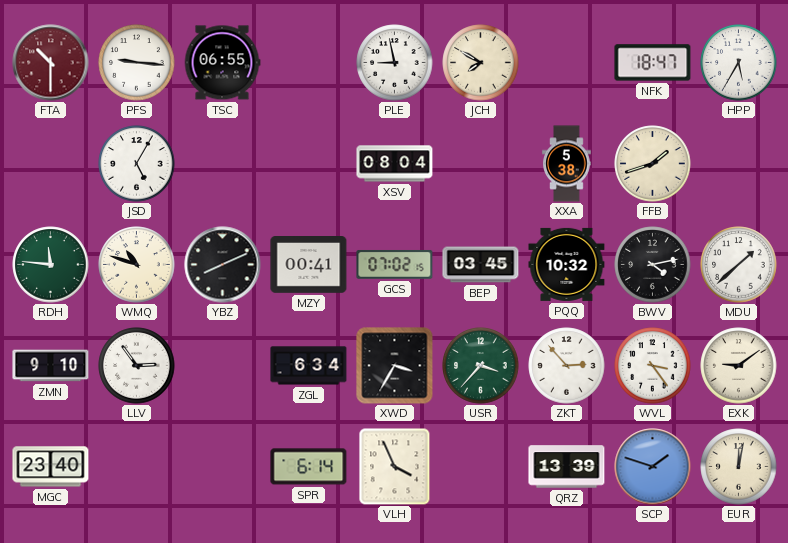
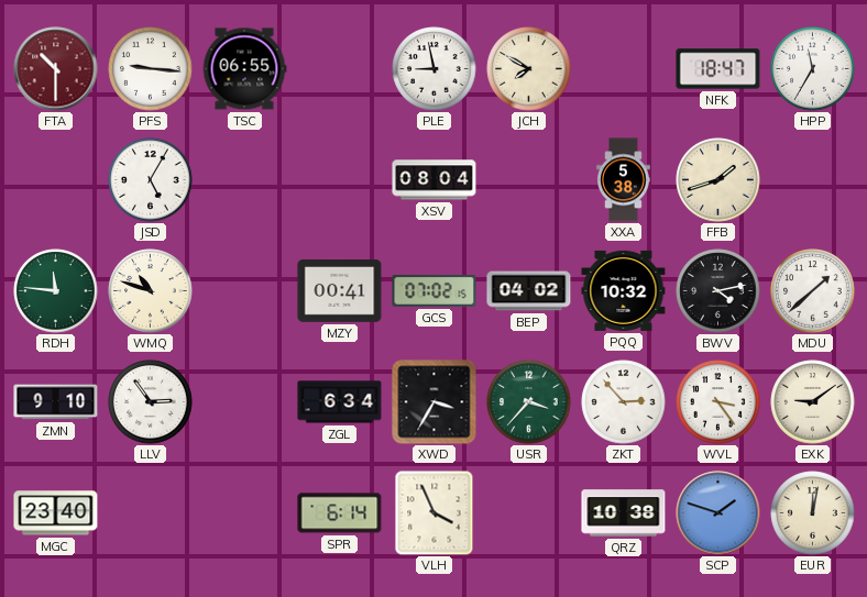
HPP: 5:35 -> 11:35
YBZ: 8:11 -> none
BEP: 03:45 -> 04:02
QRZ: 13:39 -> 10:38
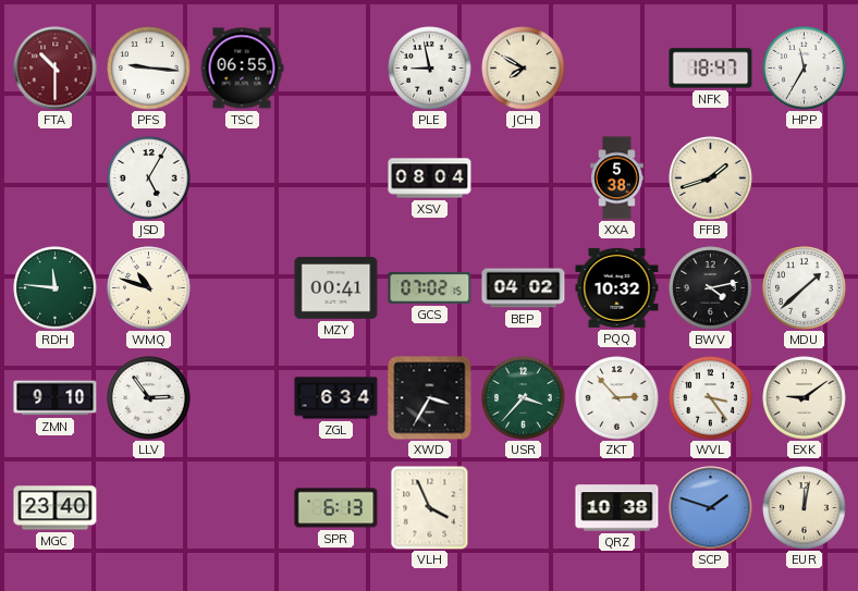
SPR: 6:14 -> 6:13
